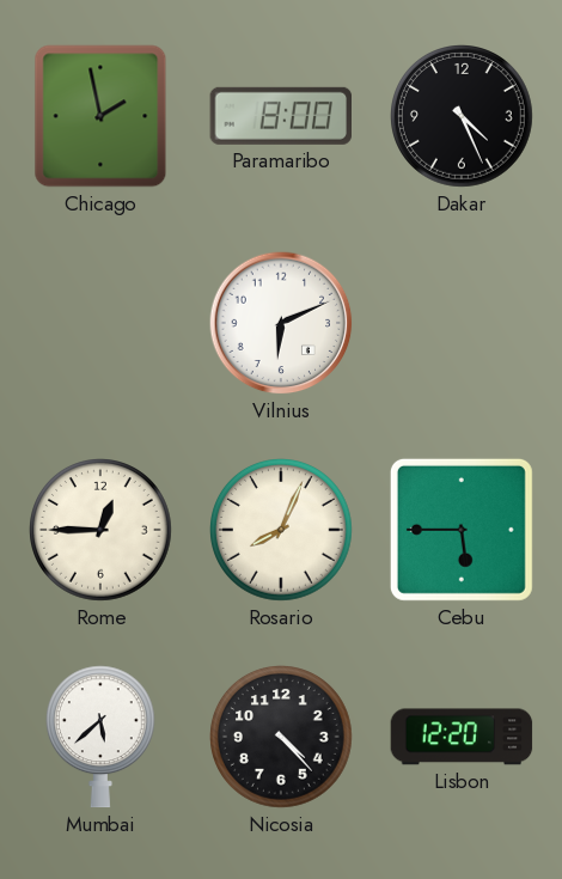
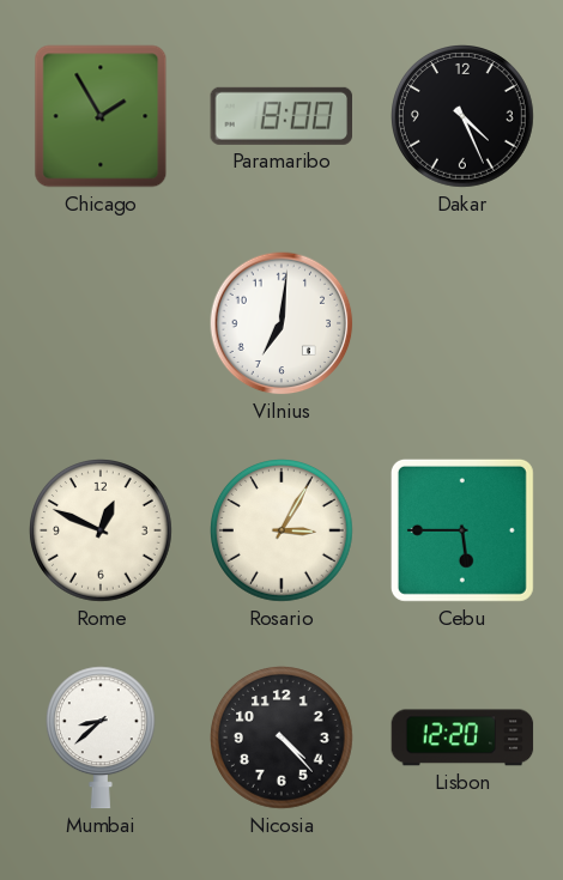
Chicago: 1:58 -> 1:55
Vilnius: 6:11 -> 7:01
Rome: 12:45 -> 12:49
Rosario: 8:04 -> 3:05
Mumbai: 5:38 -> 8:38
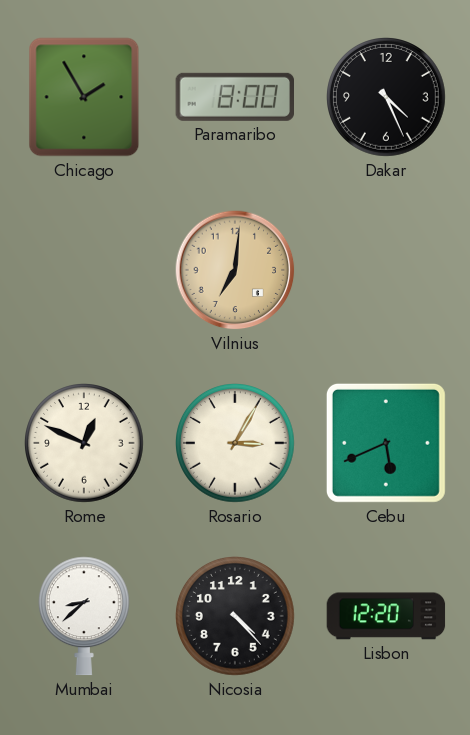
Vilnius dial: white -> champagne
Cebu: 5:45 -> 5:41
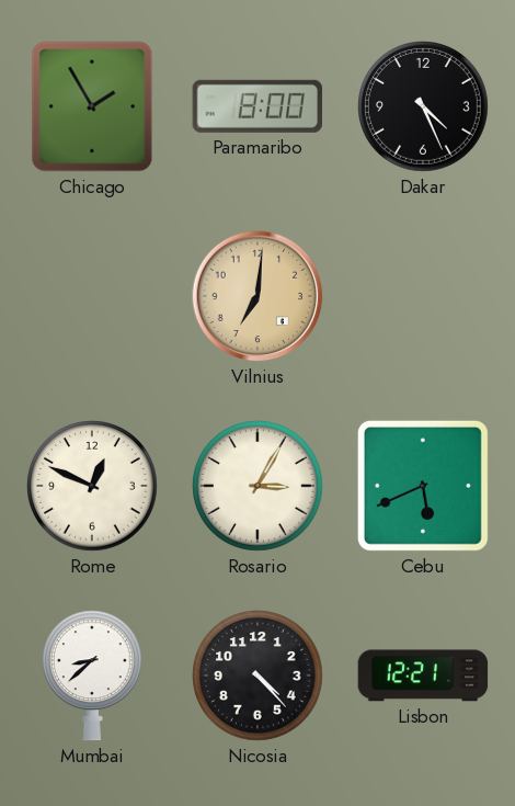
Lisbon: 12:20 -> 12:21
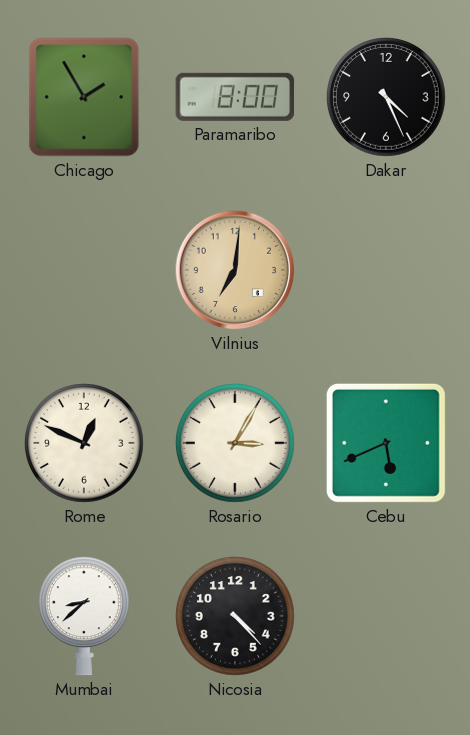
Lisbon: 12:21 -> none
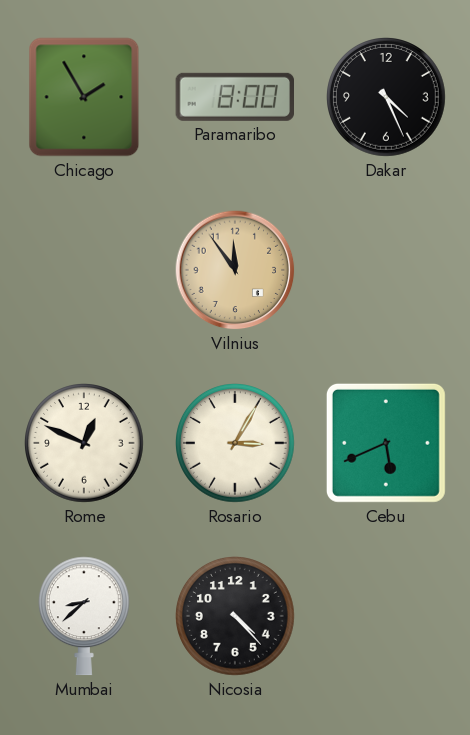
Vilnius: 7:01 -> 11:54
